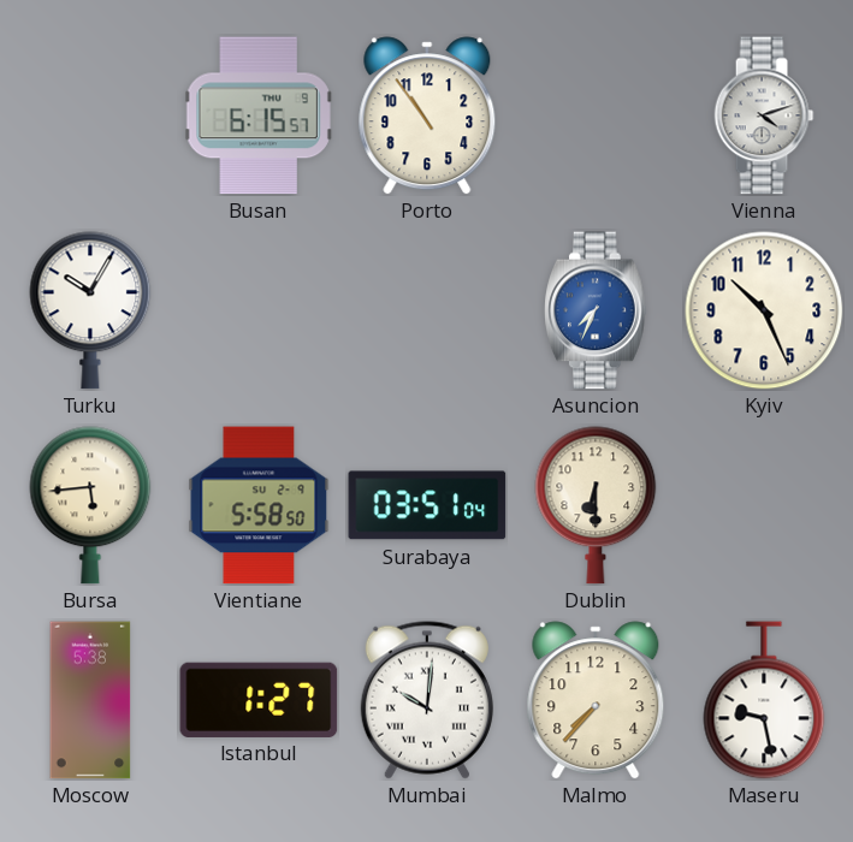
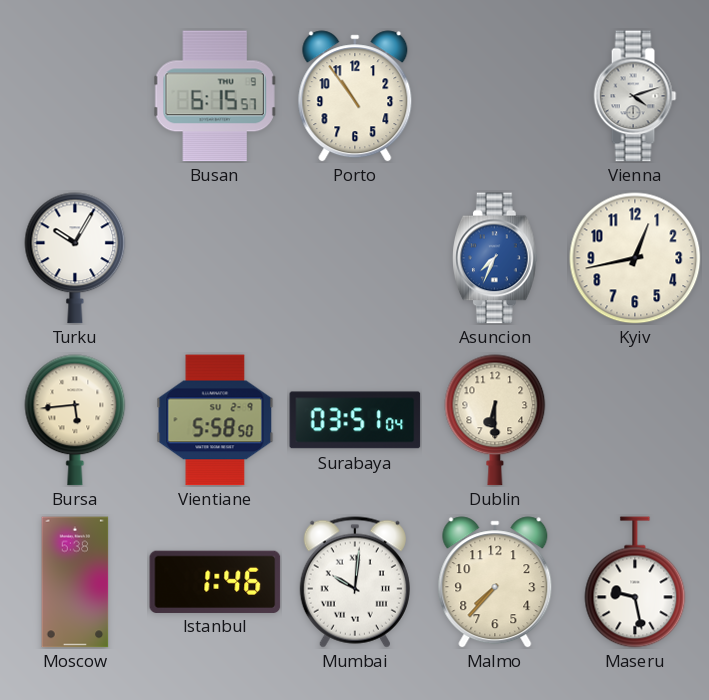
Kyiv: 10:26 -> 12:43
Istanbul: 1:27 -> 1:46
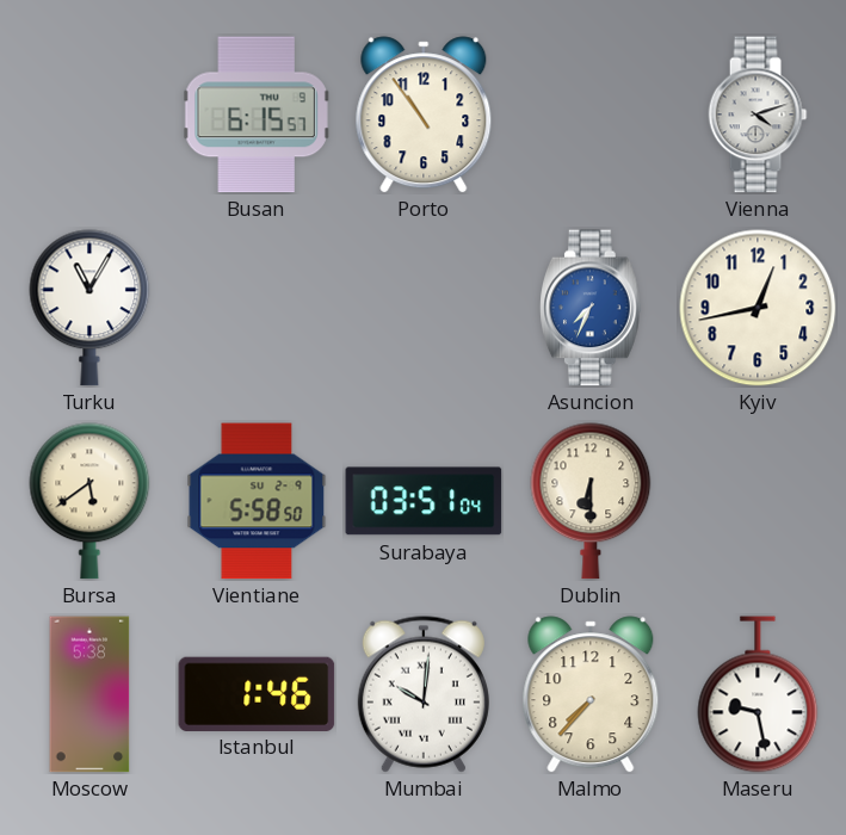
Turku: 10:05 -> 11:05
Bursa: 5:44 -> 5:39
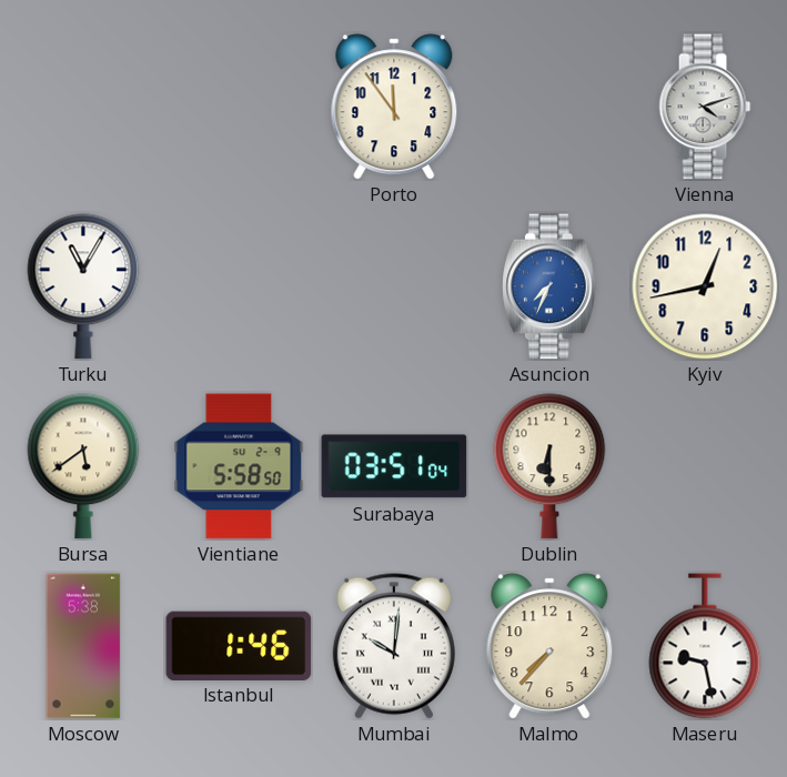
Busan: 6:15 -> none
Porto: 10:54 -> 11:54
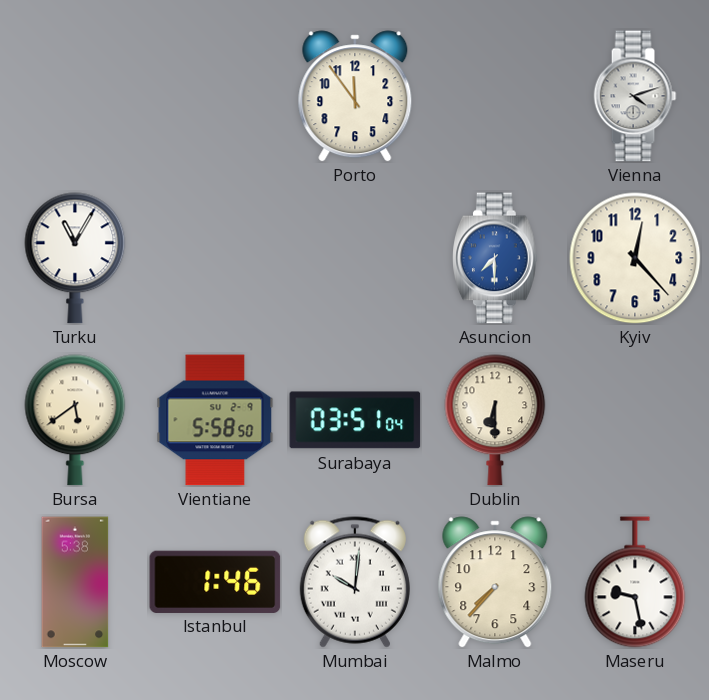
Asuncion: 7:34 -> 7:30
Kyiv: 12:43 -> 12:23
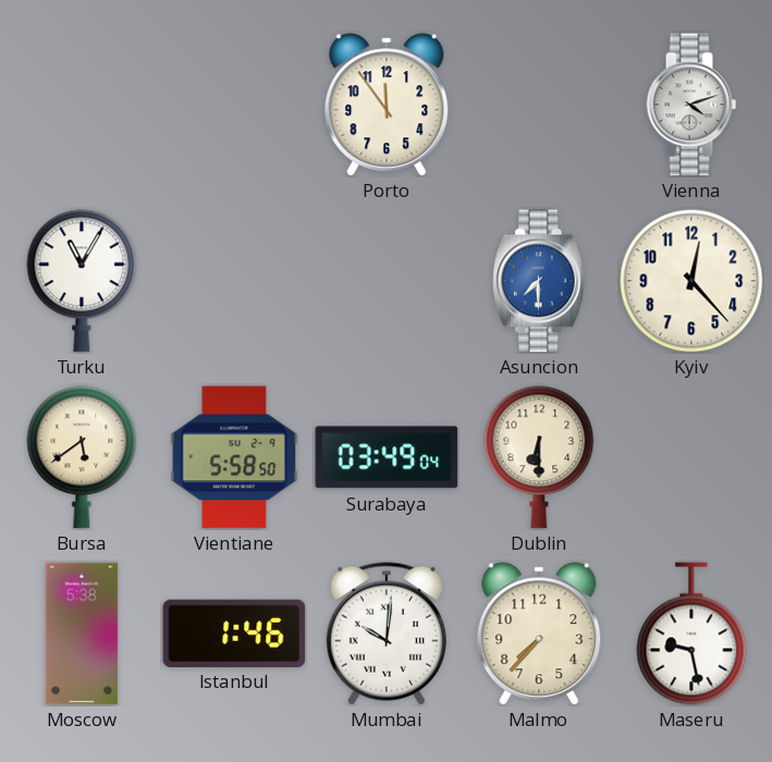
Surabaya: 03:51 -> 03:49
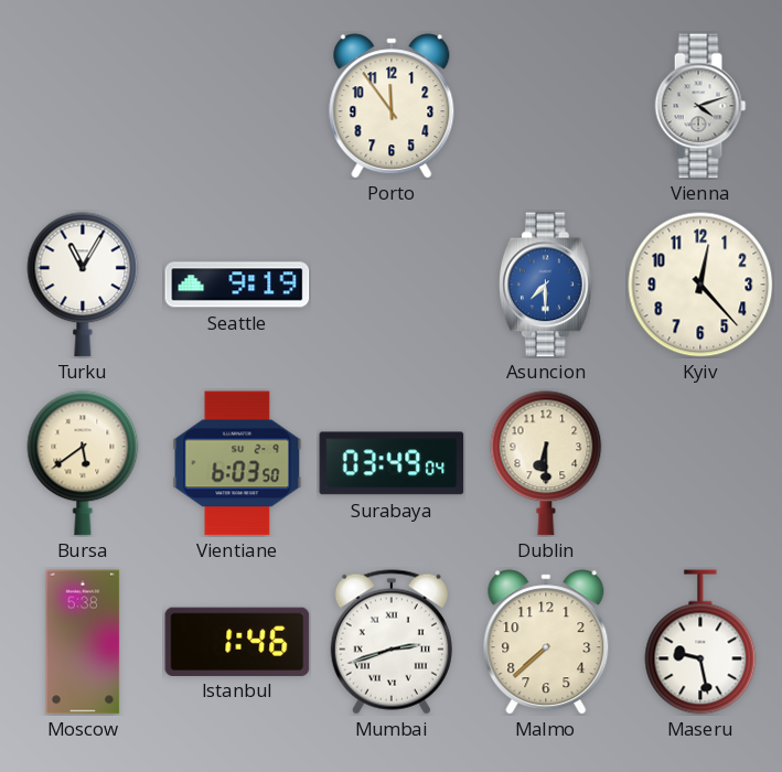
Seattle: none -> 9:19
Vientiane: 5:58 -> 6:03
Mumbai: 10:01 -> 2:42
Malmo: 7:37 -> 7:38
